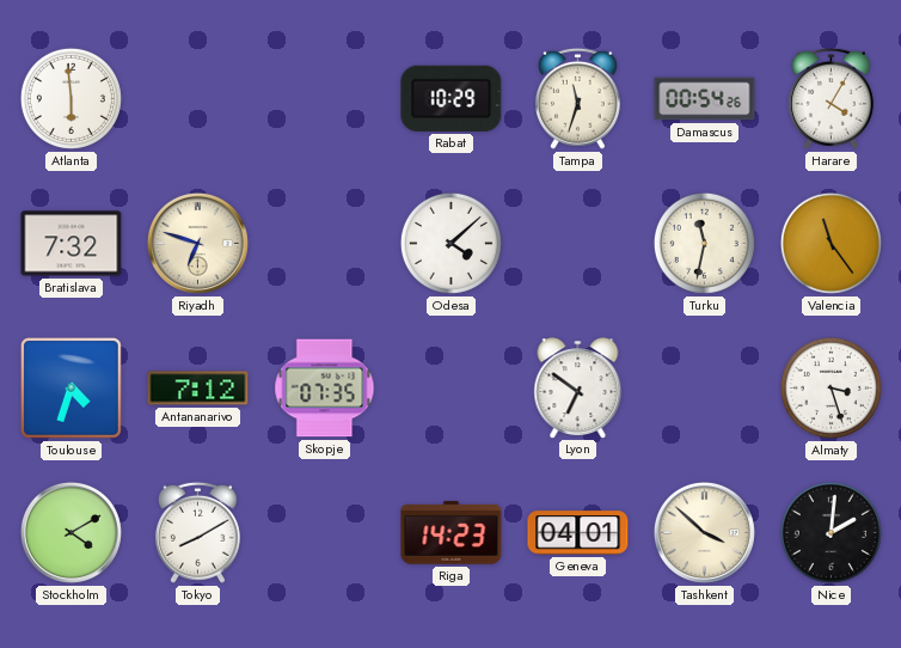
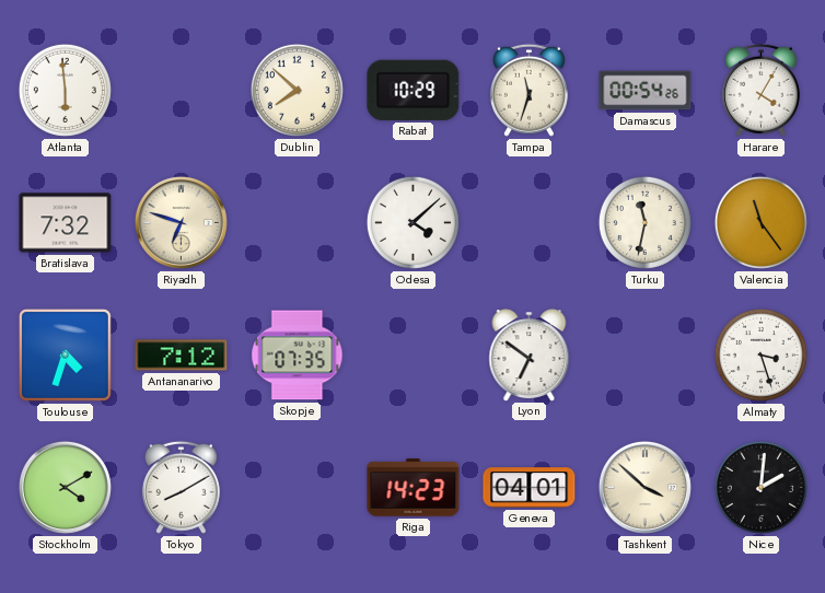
Dublin: none -> 7:52
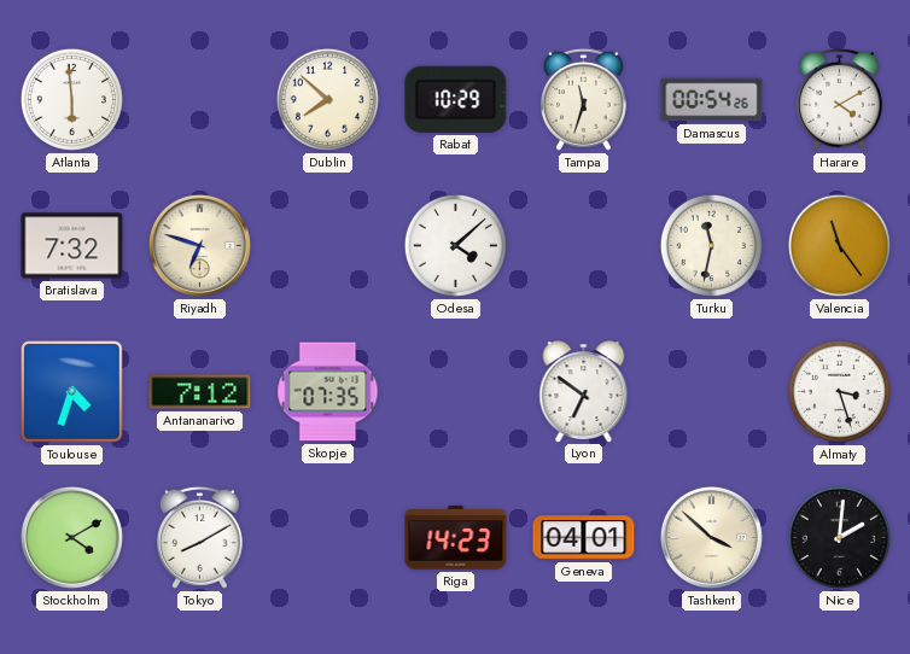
Harare: 4:05 -> 4:10
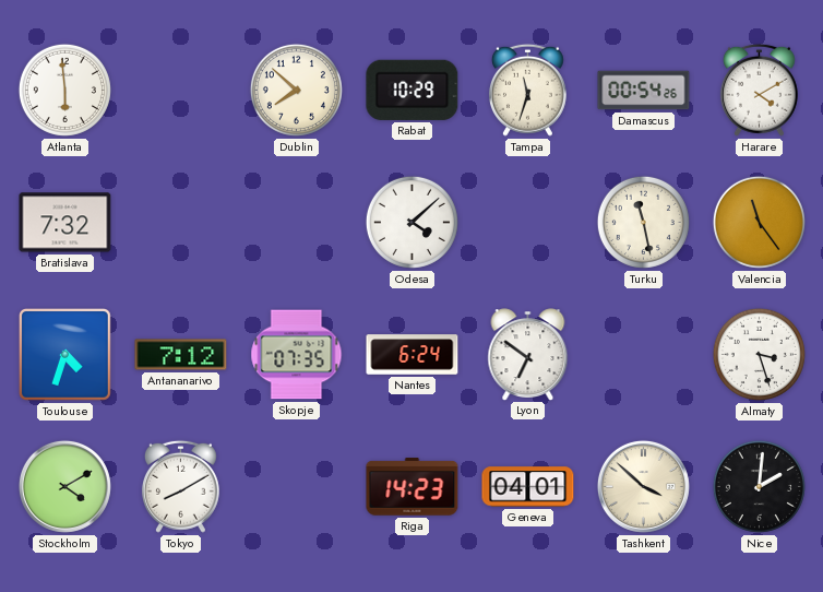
Riyadh: 6:48 -> none
Turku: 11:32 -> 11:28
Nantes: none -> 6:24
